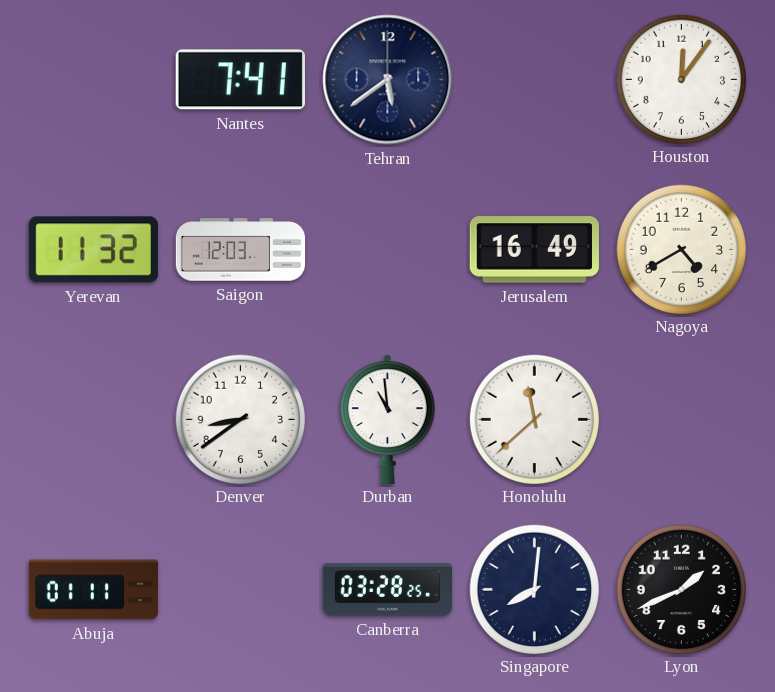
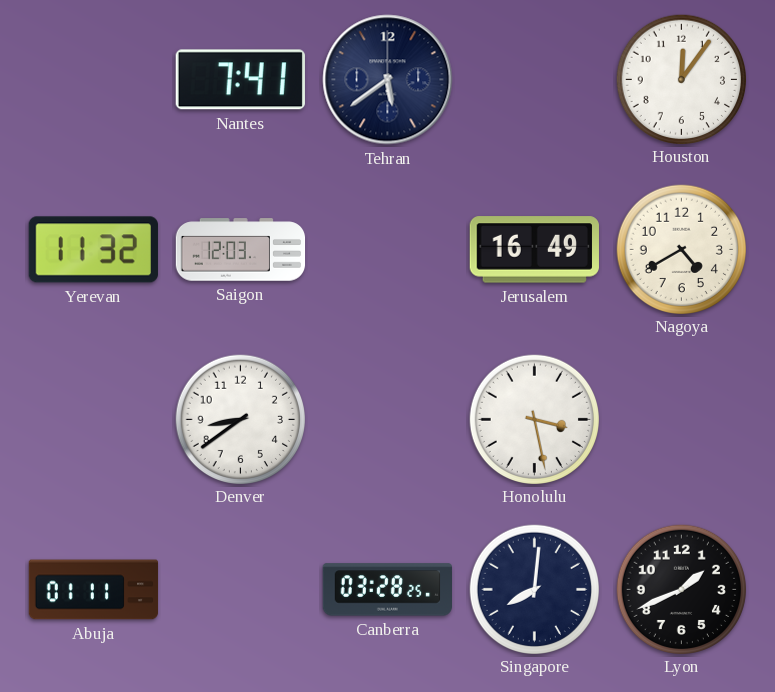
Durban: 10:59 -> none
Honolulu: 11:38 -> 3:28
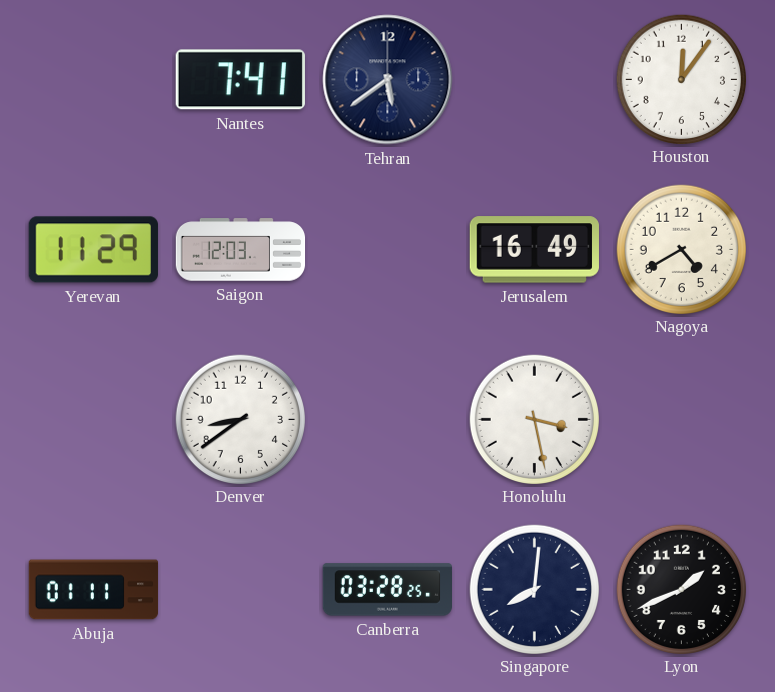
Yerevan: 11:32 -> 11:29
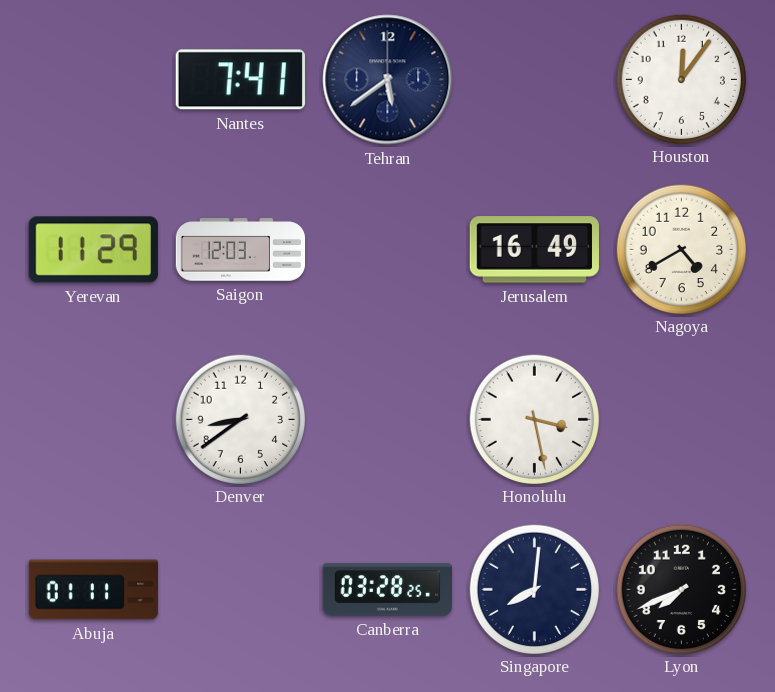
Lyon: 1:41 -> 7:41
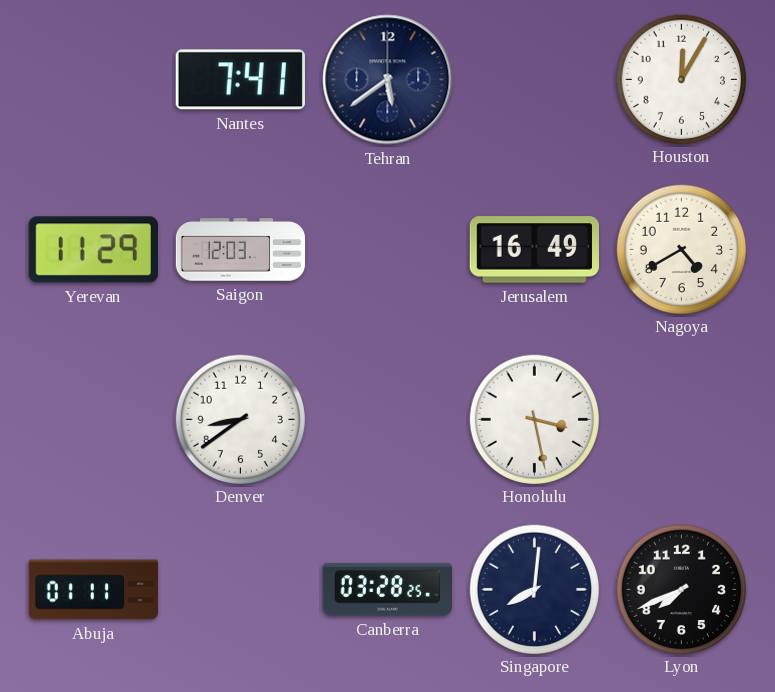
Houston: 12:06 -> 12:05
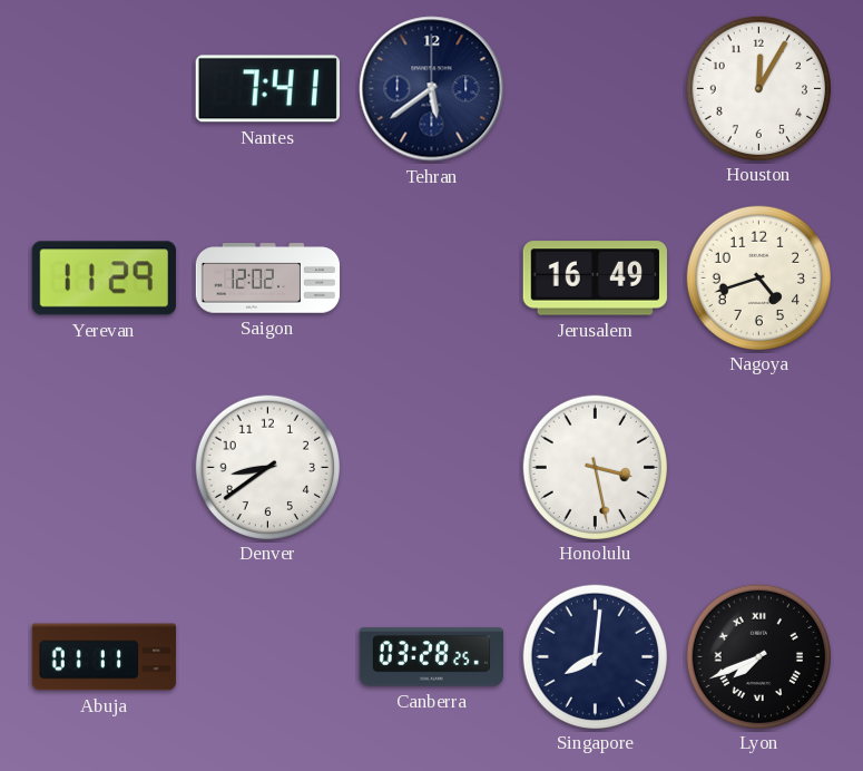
Saigon: 12:03 -> 12:02
Nagoya: 4:40 -> 4:42
Lyon numerals: Arabic -> Roman
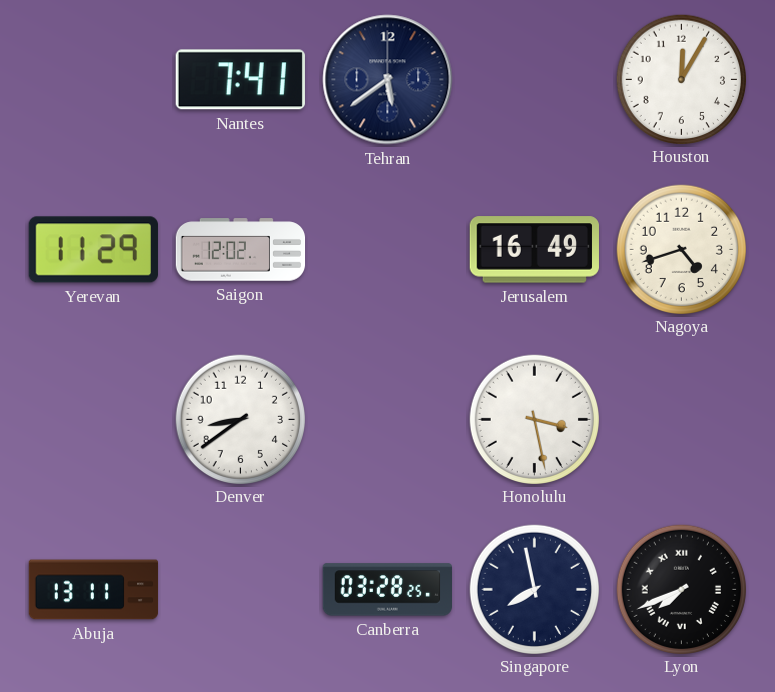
Abuja: 01:11 -> 13:11
Singapore: 8:01 -> 7:58
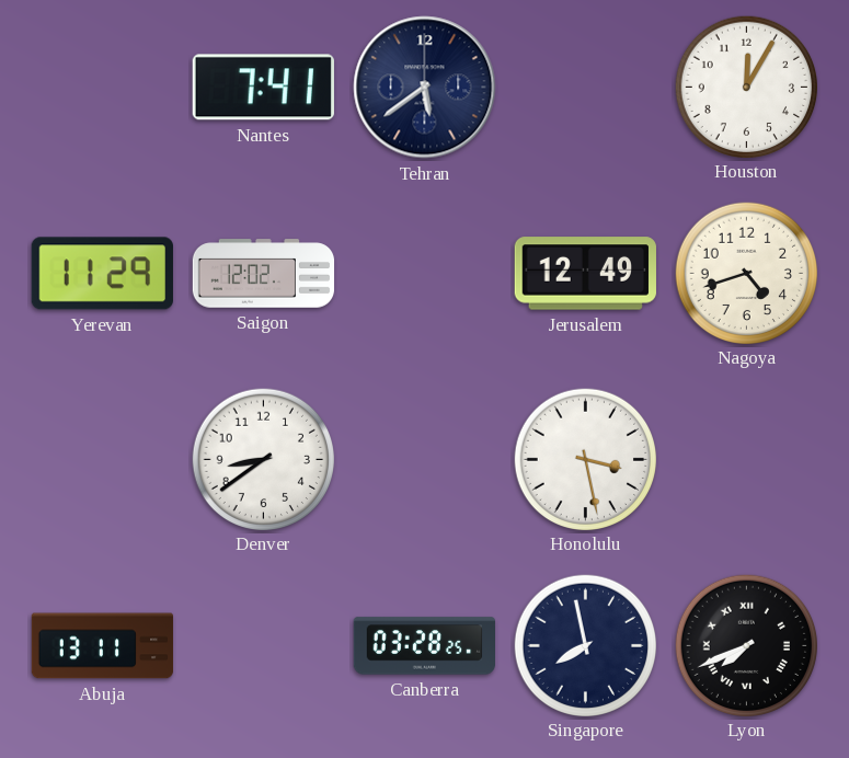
Jerusalem: 16:49 -> 12:49
